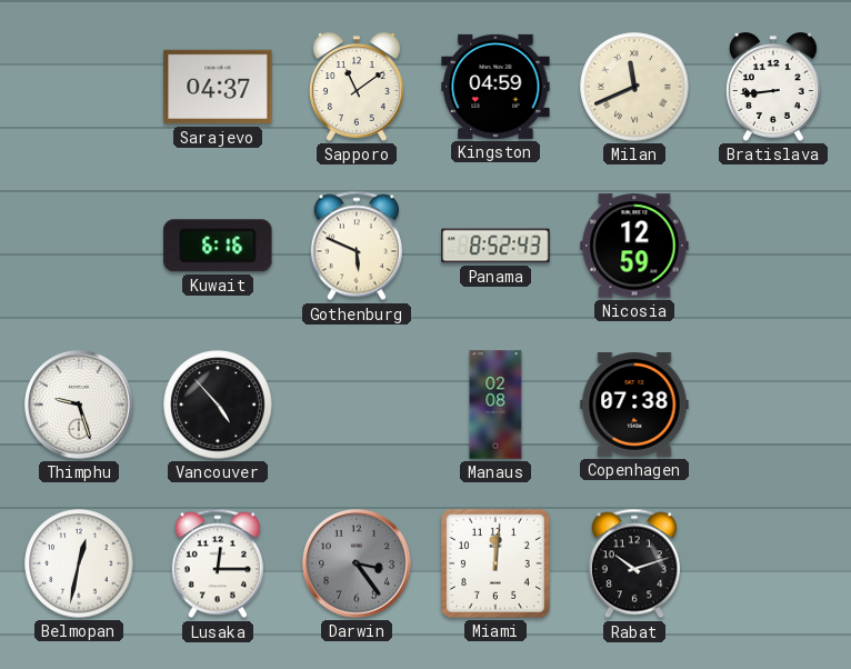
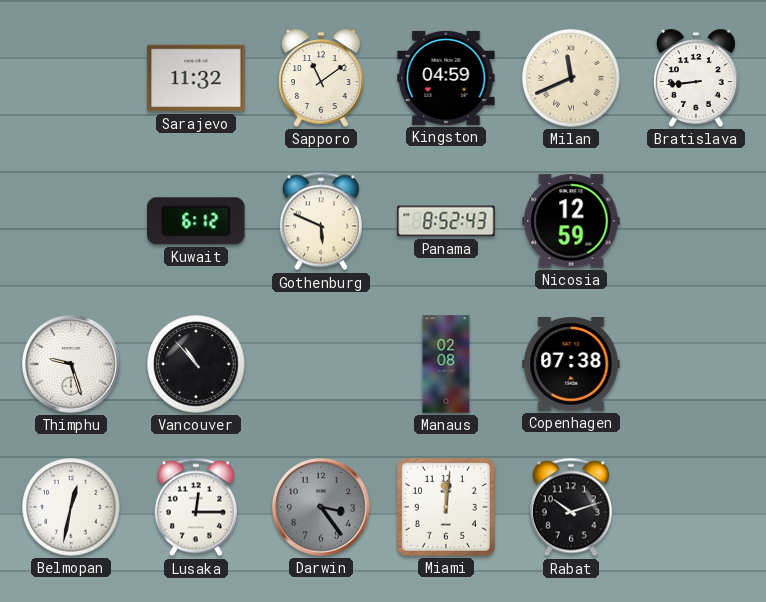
Sarajevo: 04:37 -> 11:32
Kuwait: 6:16 -> 6:12
Vancouver: 4:53 -> 10:53
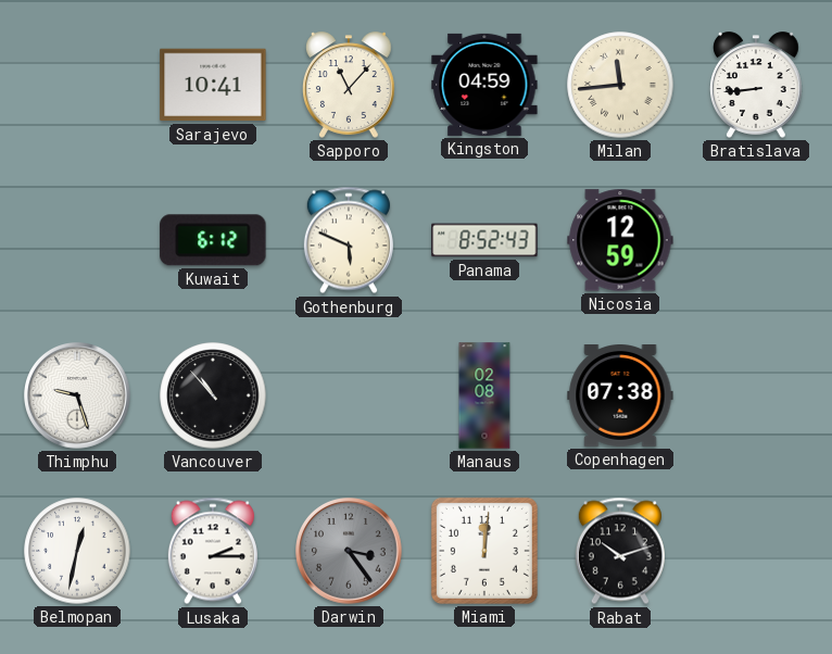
Sarajevo: 11:32 -> 10:41
Sapporo: 11:09 -> 11:07
Milan: 11:41 -> 11:44
Lusaka: 12:15 -> 2:15
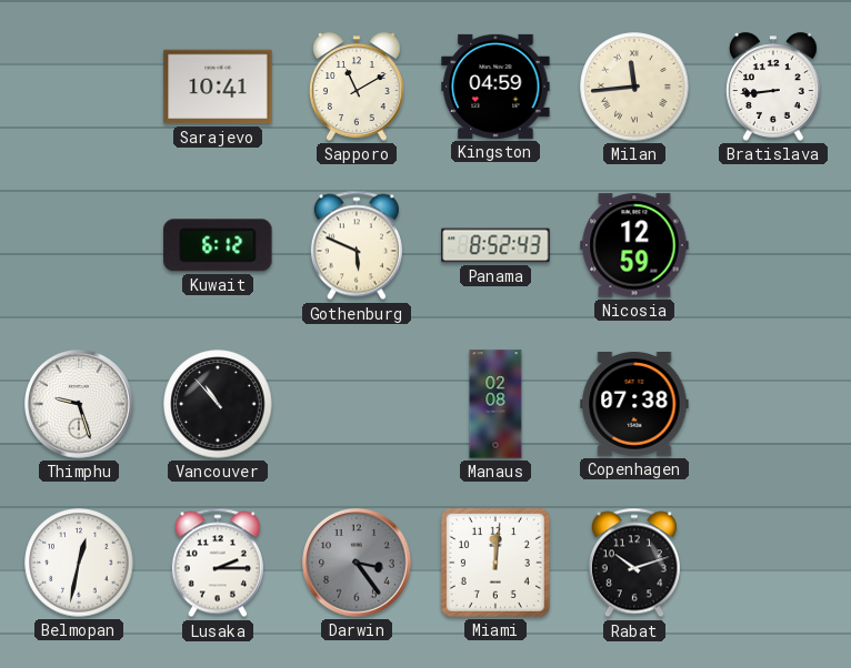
Sapporo: 11:07 -> 11:10
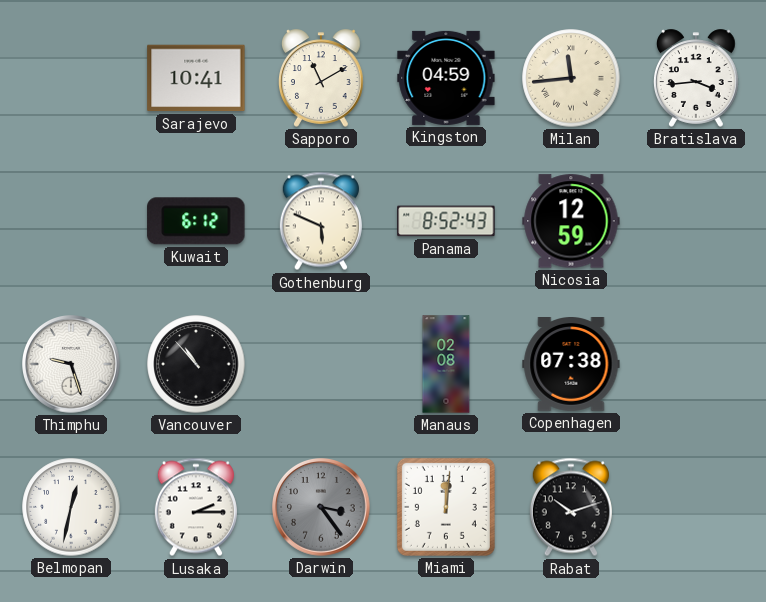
Bratislava: 8:44 -> 3:44
